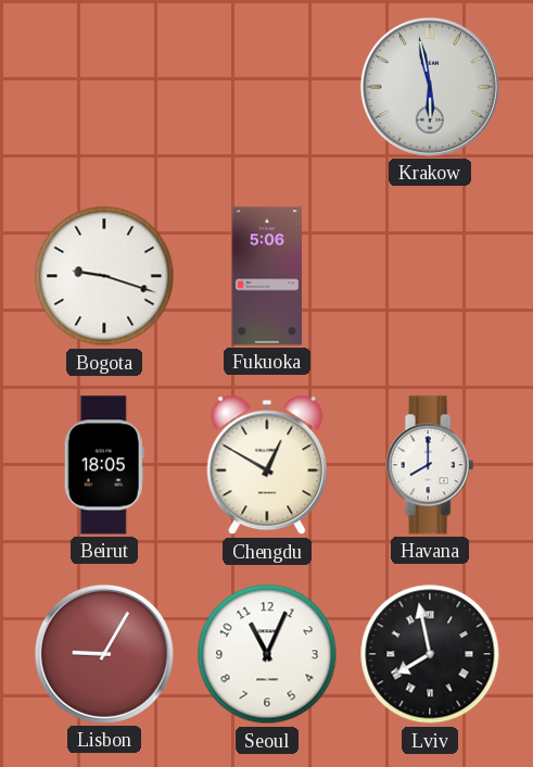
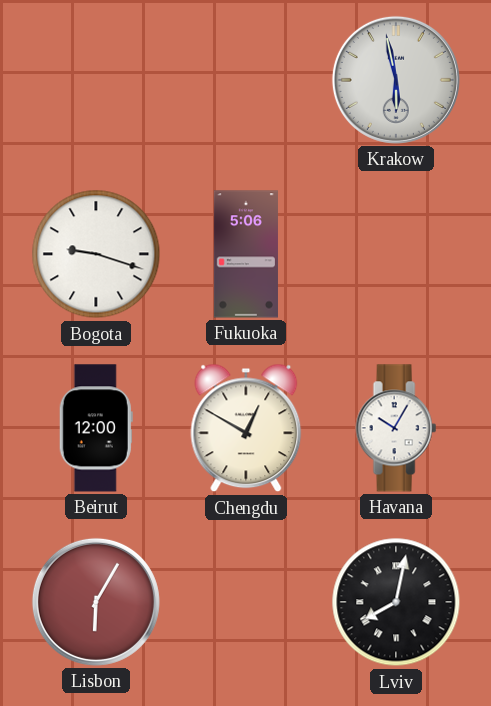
Beirut: 18:05 -> 12:00
Havana: 8:00 -> 10:05
Lisbon: 9:05 -> 6:05
Seoul: 11:04 -> none
Lviv: 7:58 -> 8:02
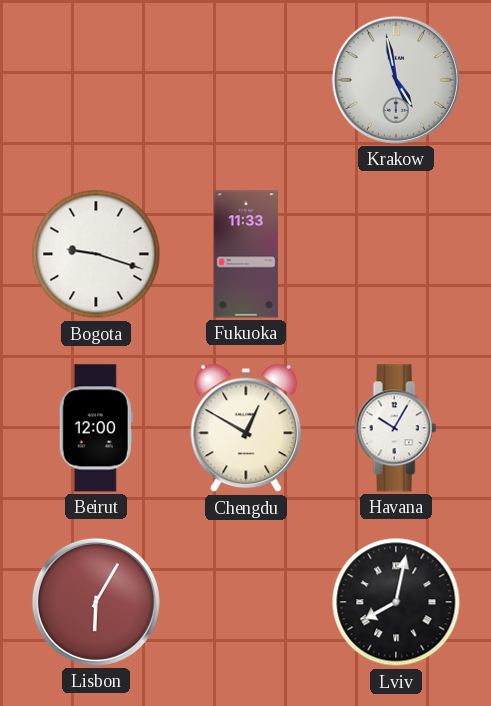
Krakow: 5:58 -> 4:58
Fukuoka: 5:06 -> 11:33
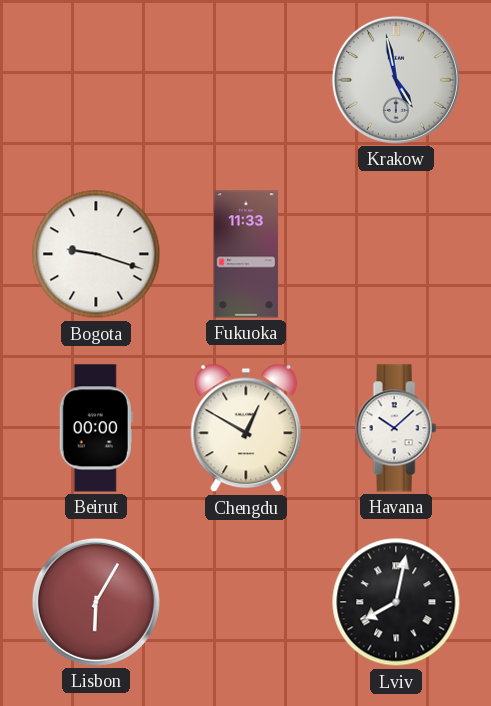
Beirut: 12:00 -> 00:00
Havana: 10:05 -> 10:08
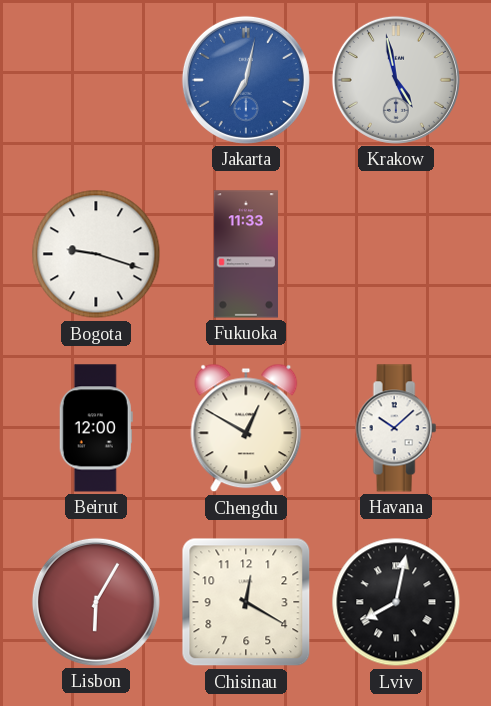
Jakarta: none -> 7:02
Beirut: 00:00 -> 12:00
Chisinau: none -> 12:20
